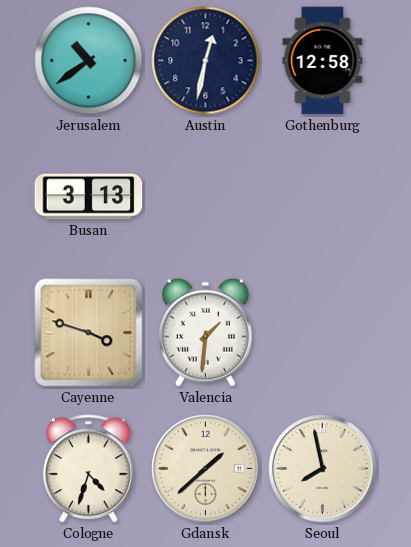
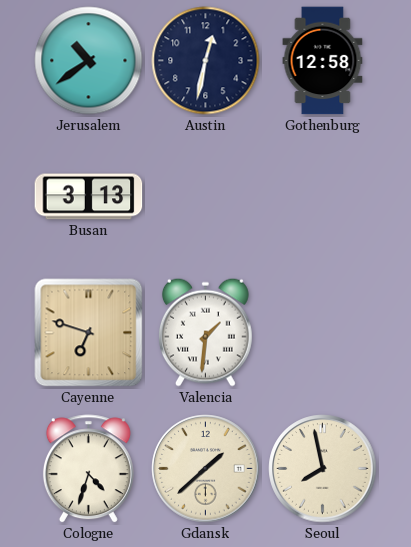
Cayenne: 3:48 -> 6:48
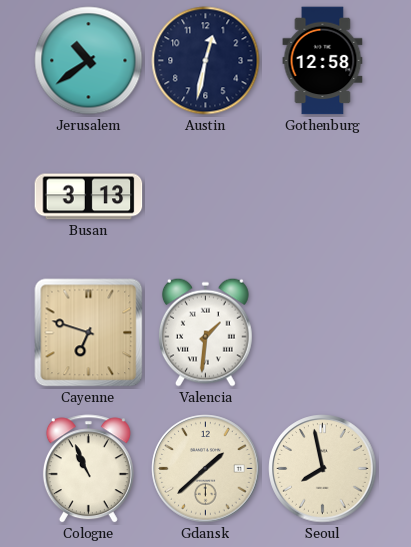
Cologne: 4:33 -> 10:56
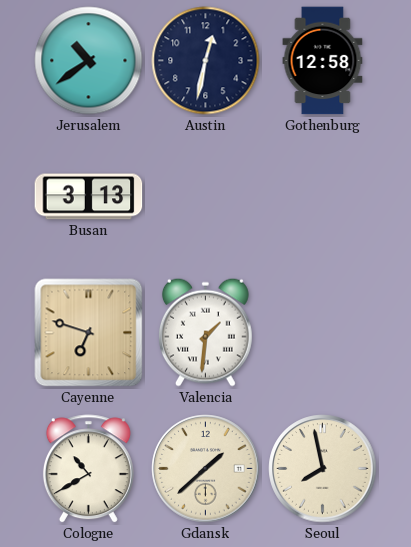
Cologne: 10:56 -> 10:40
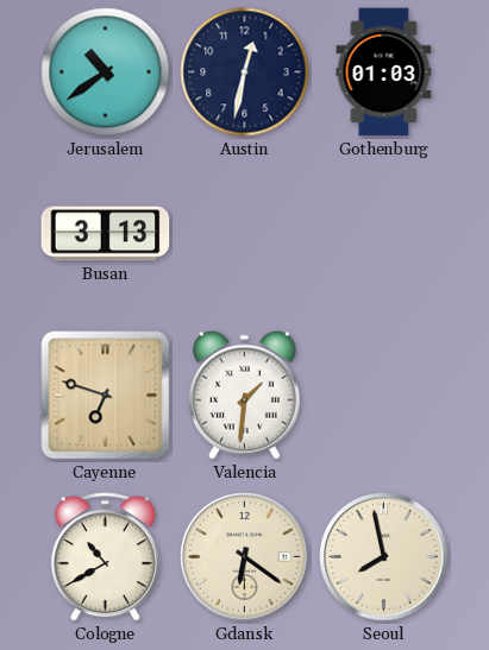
Gothenburg: 12:58 -> 01:03
Gdansk: 1:38 -> 6:21
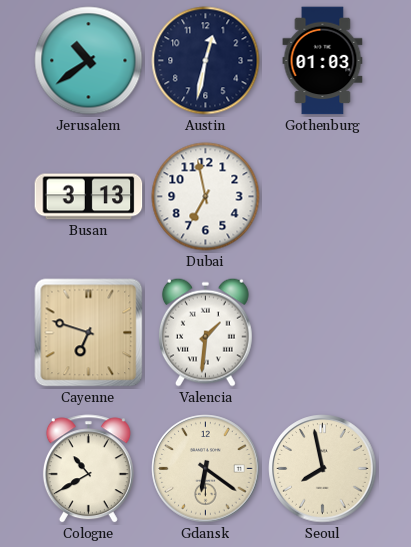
Dubai: none -> 6:58
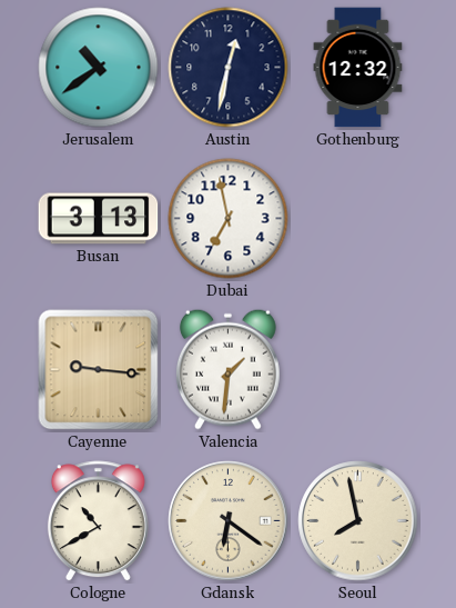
Gothenburg: 01:03 -> 12:32
Cayenne: 6:48 -> 9:16
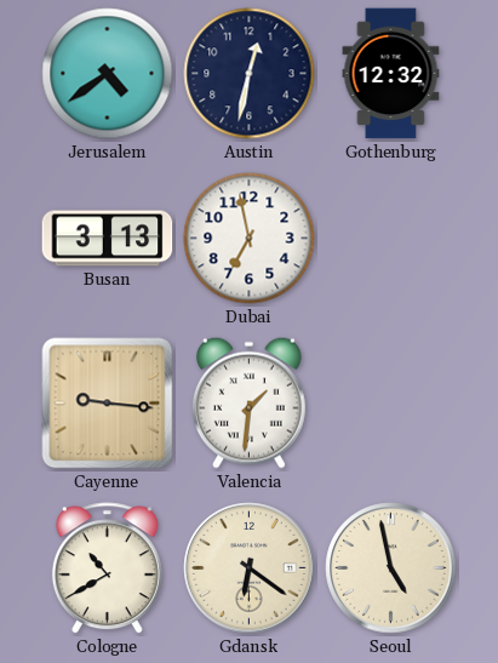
Jerusalem: 10:39 -> 4:39
Seoul: 7:58 -> 4:58
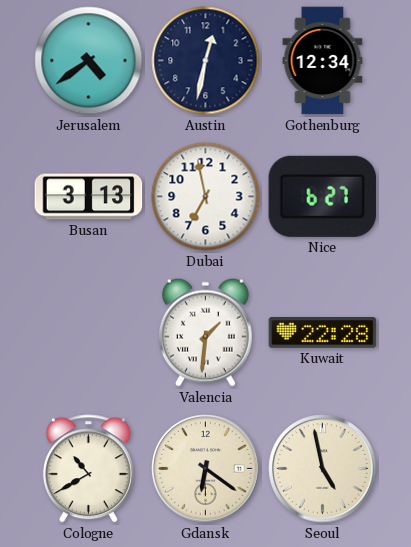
Gothenburg: 12:32 -> 12:34
Nice: none -> 6:27
Cayenne: 9:16 -> none
Kuwait: none -> 22:28
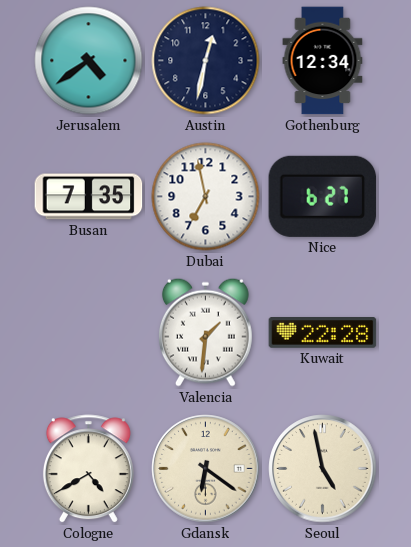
Busan: 3:13 -> 7:35
Cologne: 10:40 -> 4:40
